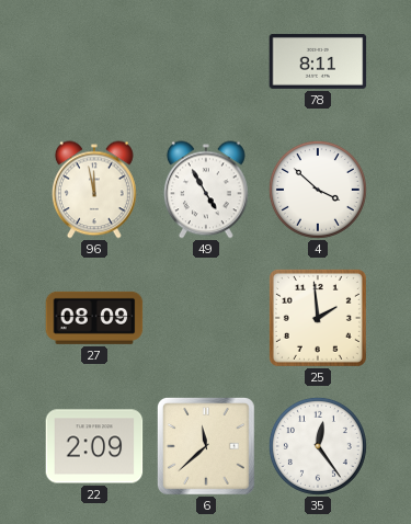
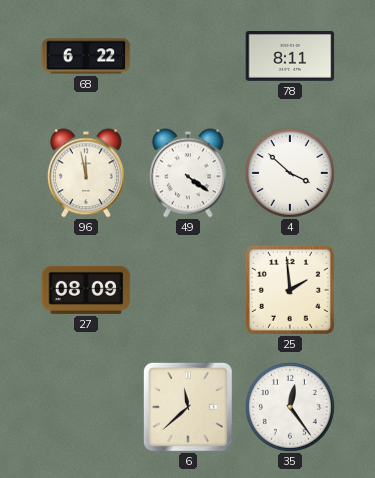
68: none -> 6:22
49: 4:55 -> 4:21
22: 2:09 -> none
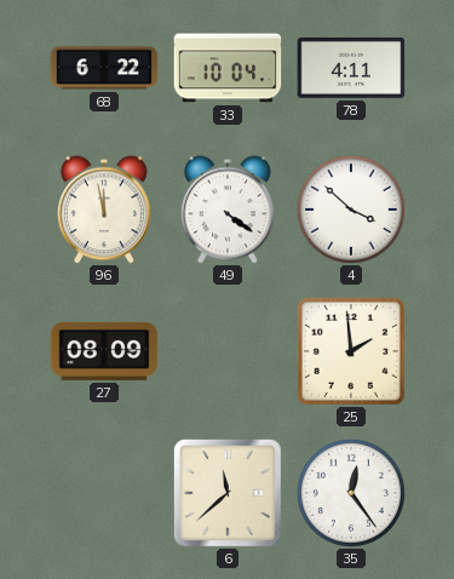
33: none -> 10:04
78: 8:11 -> 4:11
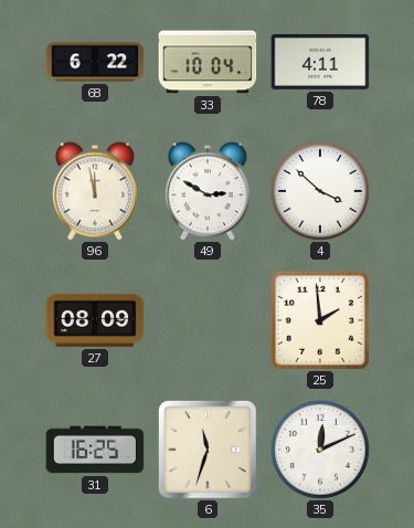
49: 4:21 -> 2:50
31: none -> 16:25
6: 11:38 -> 11:33
35: 12:24 -> 12:11
